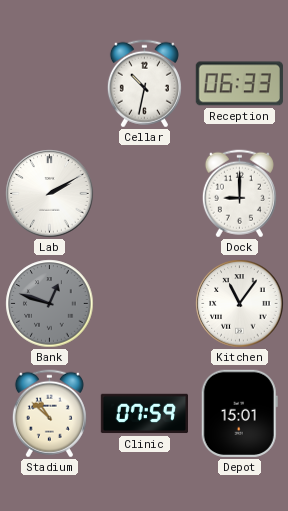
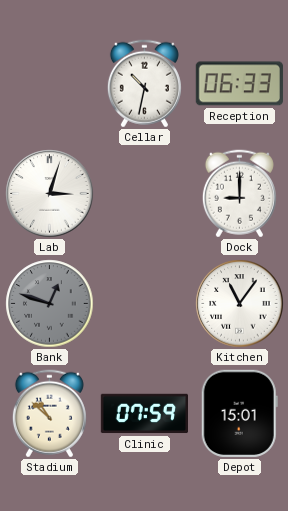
Lab: 2:10 -> 3:03
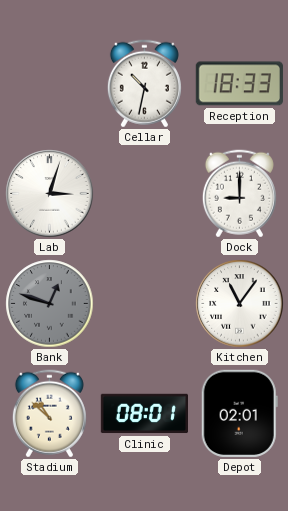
Reception: 06:33 -> 18:33
Clinic: 07:59 -> 08:01
Depot: 15:01 -> 02:01
